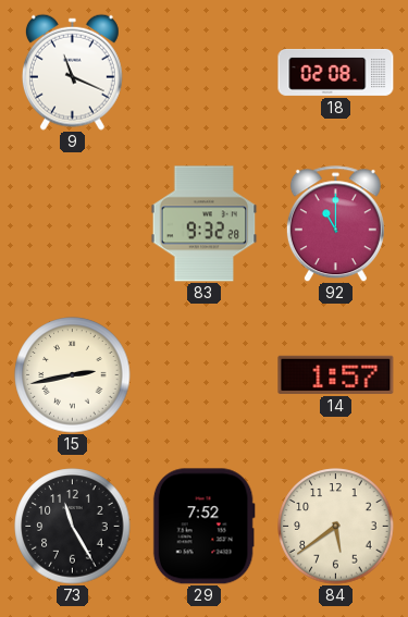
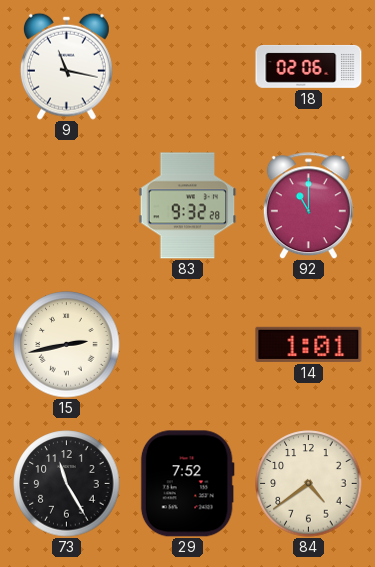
9: 11:19 -> 11:17
18: 02:08 -> 02:06
14: 1:57 -> 1:01
84: 5:39 -> 4:39
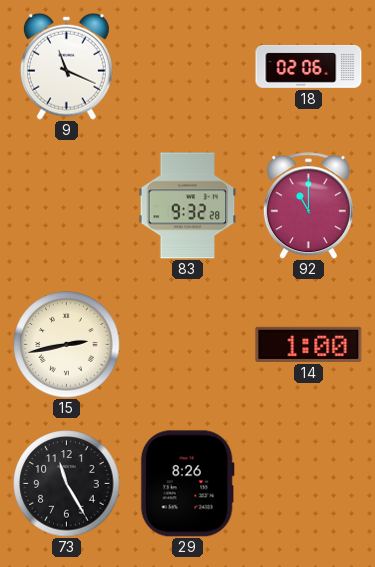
9: 11:17 -> 11:19
14: 1:01 -> 1:00
29: 7:52 -> 8:26
84: 4:39 -> none
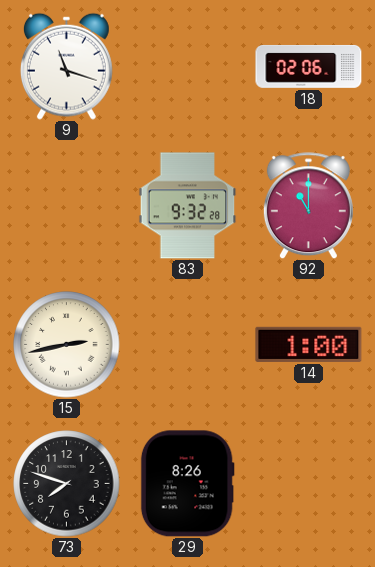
9: 11:19 -> 11:18
73: 11:25 -> 7:48
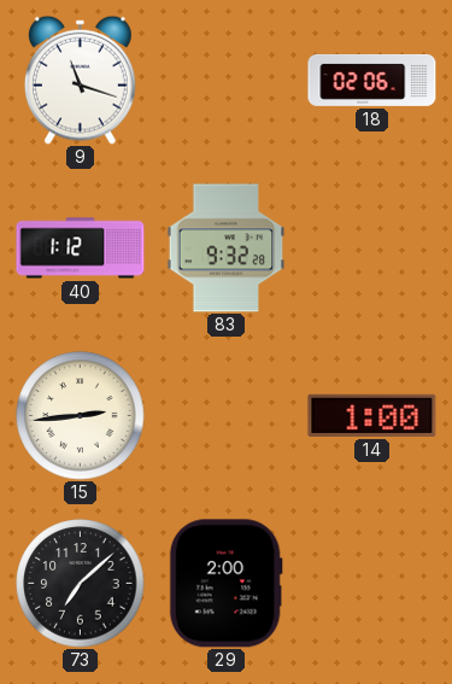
40: none -> 1:12
92: 11:00 -> none
15: 2:43 -> 2:44
73: 7:48 -> 7:08
29: 8:26 -> 2:00
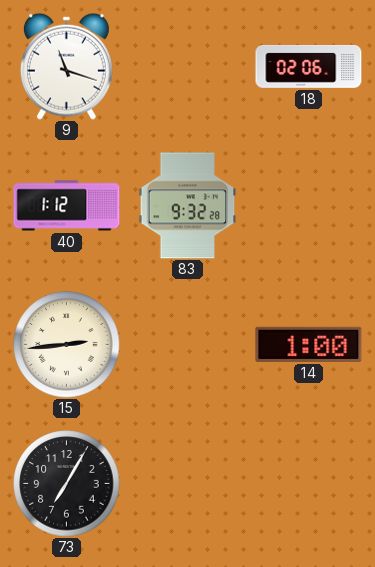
73: 7:08 -> 7:05
29: 2:00 -> none
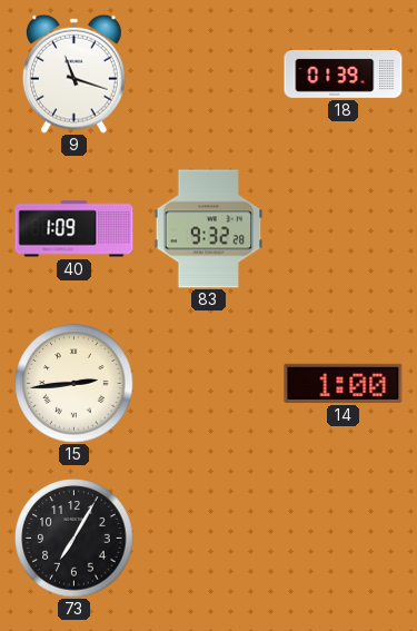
18: 02:06 -> 01:39
40: 1:12 -> 1:09
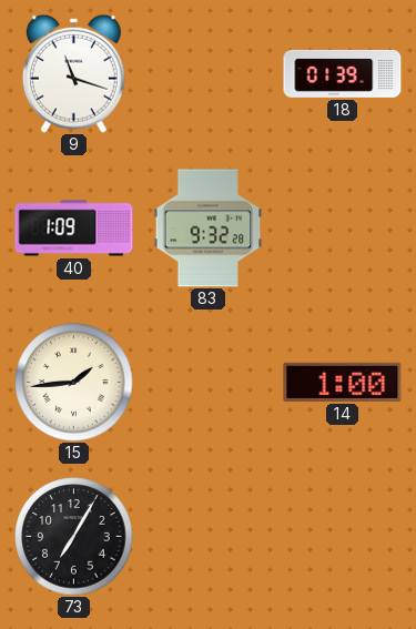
15: 2:44 -> 1:44
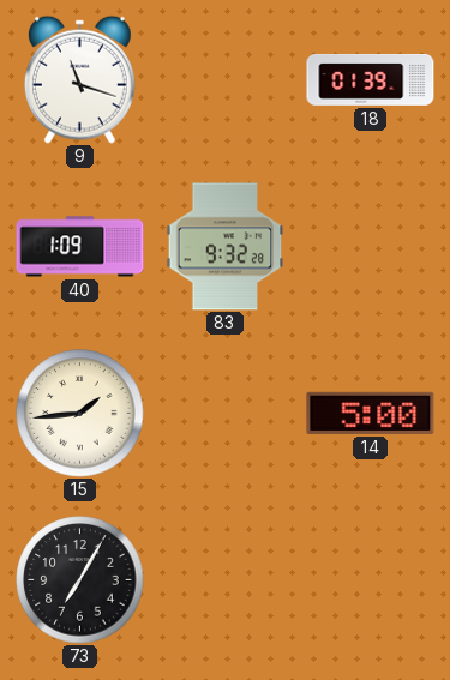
14: 1:00 -> 5:00
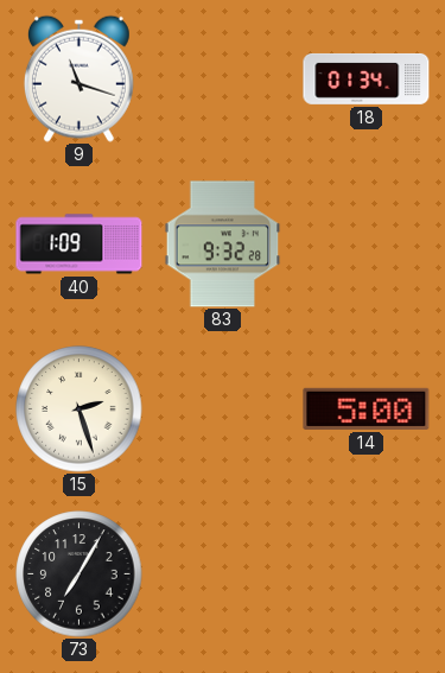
18: 01:39 -> 01:34
15: 1:44 -> 2:27
